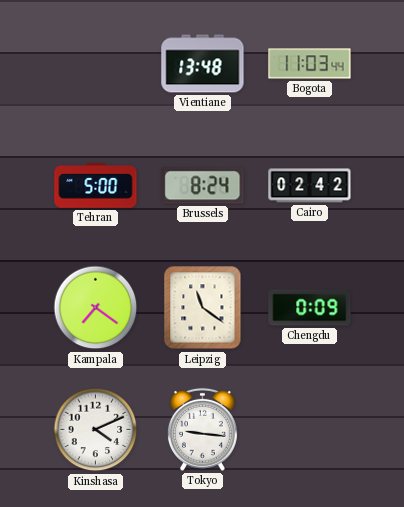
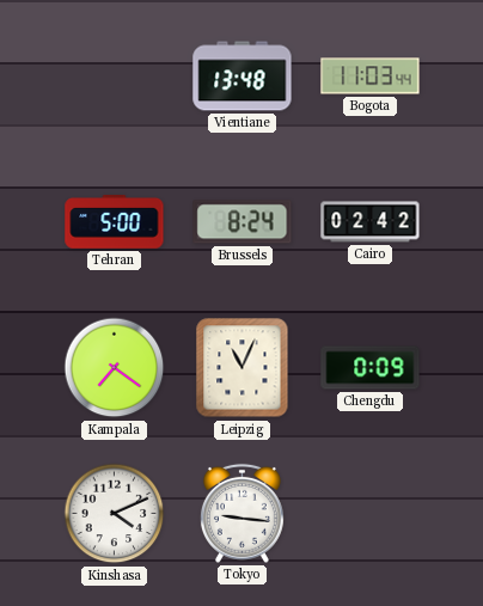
Leipzig: 11:21 -> 11:04
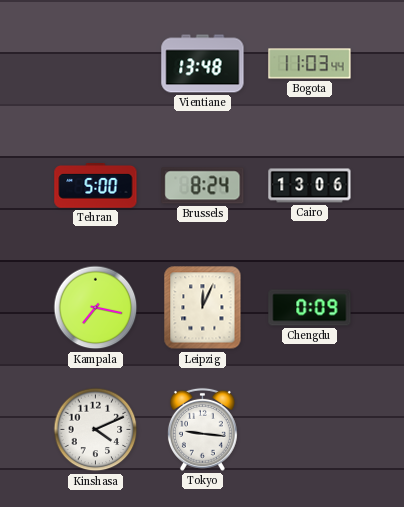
Cairo: 02:42 -> 13:06
Kampala: 7:21 -> 7:17
Leipzig: 11:04 -> 12:04
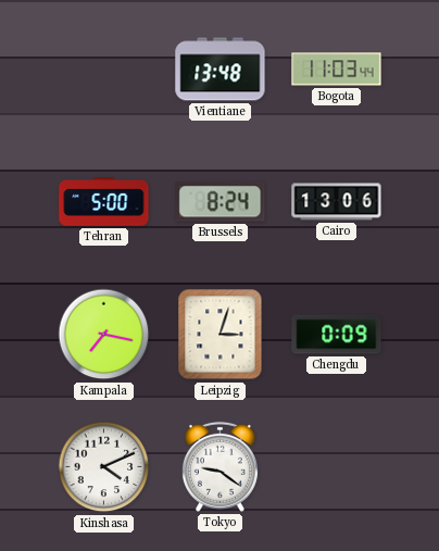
Leipzig: 12:04 -> 3:03
Tokyo: 9:16 -> 9:21
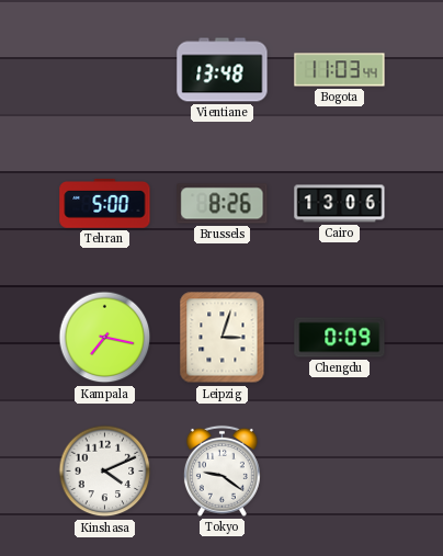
Brussels: 8:24 -> 8:26
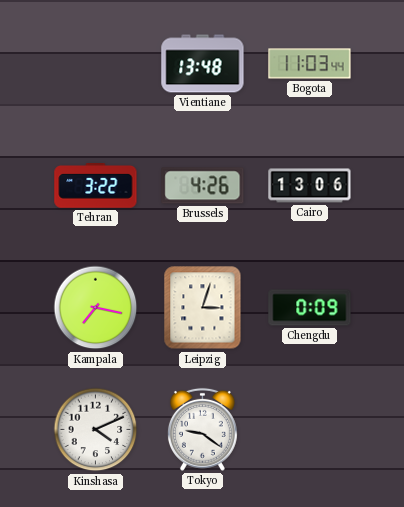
Tehran: 5:00 -> 3:22
Brussels: 8:26 -> 4:26
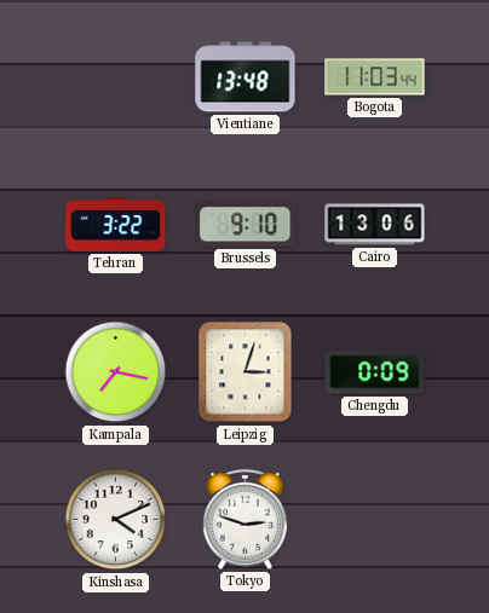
Brussels: 4:26 -> 9:10
Tokyo: 9:21 -> 2:48
